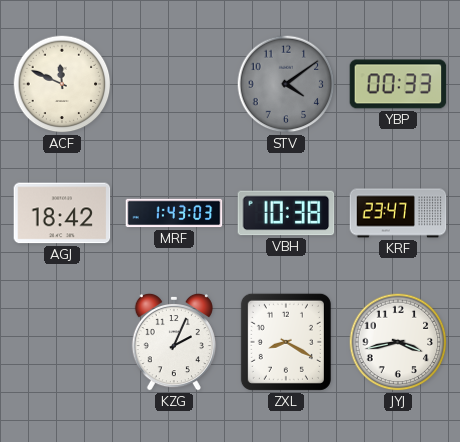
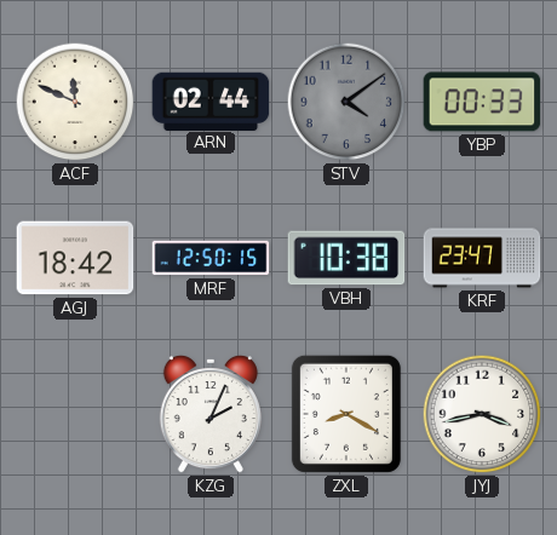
ARN: none -> 02:44
MRF: 1:43 -> 12:50
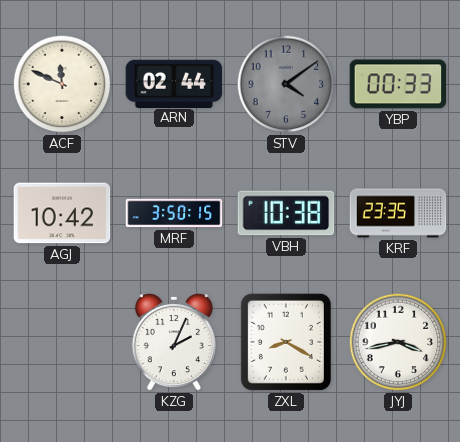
AGJ: 18:42 -> 10:42
MRF: 12:50 -> 3:50
KRF: 23:47 -> 23:35
